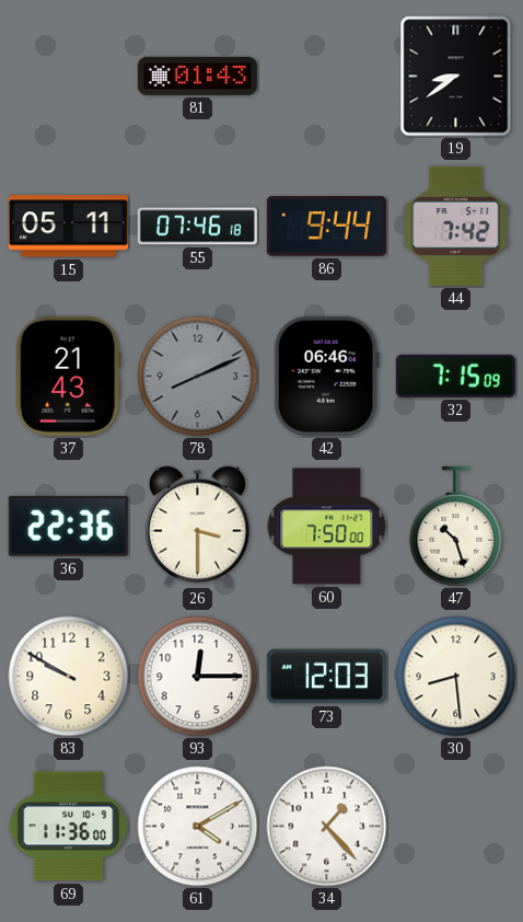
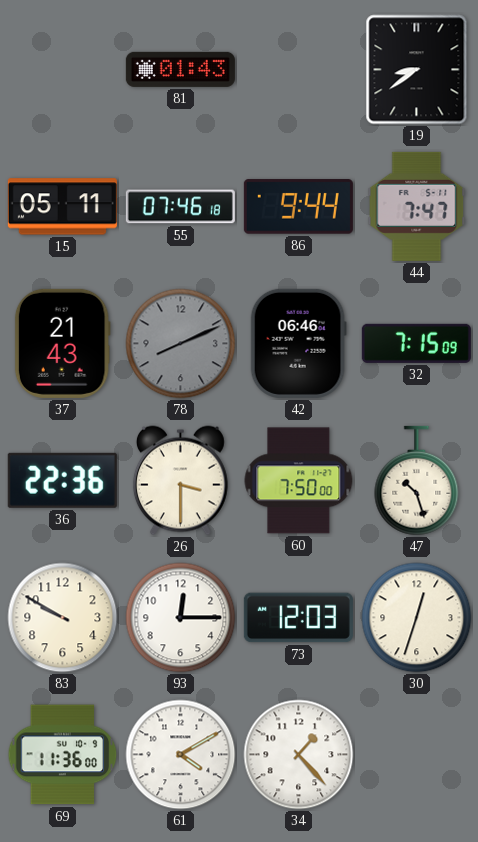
44: 7:42 -> 7:47
30: 8:29 -> 12:33
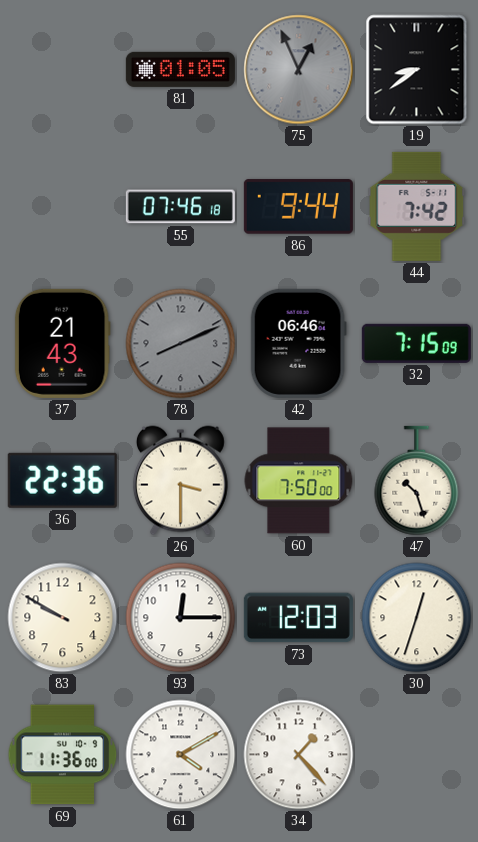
81: 01:43 -> 01:05
75: none -> 12:56
15: 05:11 -> none
44: 7:47 -> 7:42
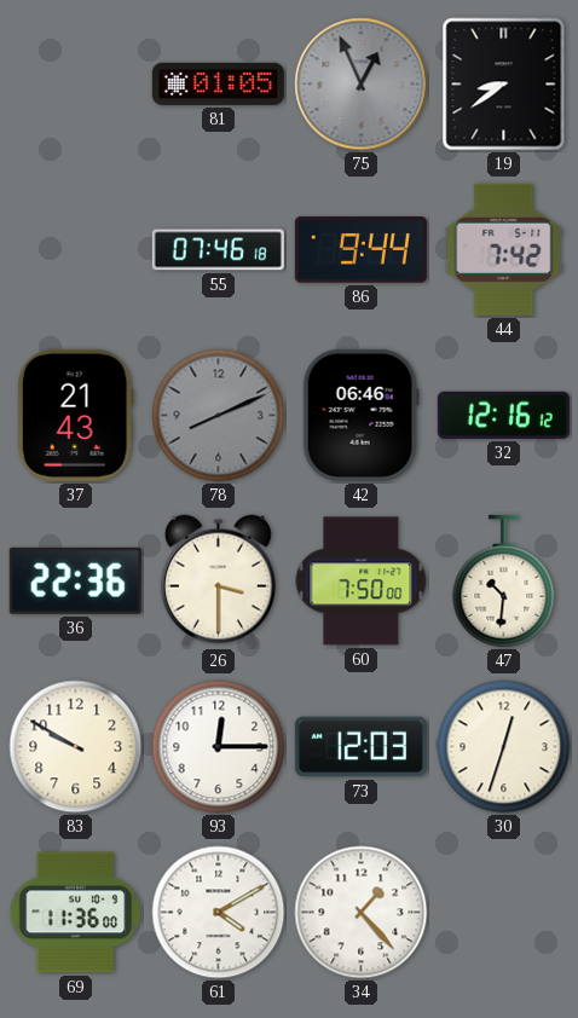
32: 7:15 -> 12:16
47: 10:27 -> 10:31
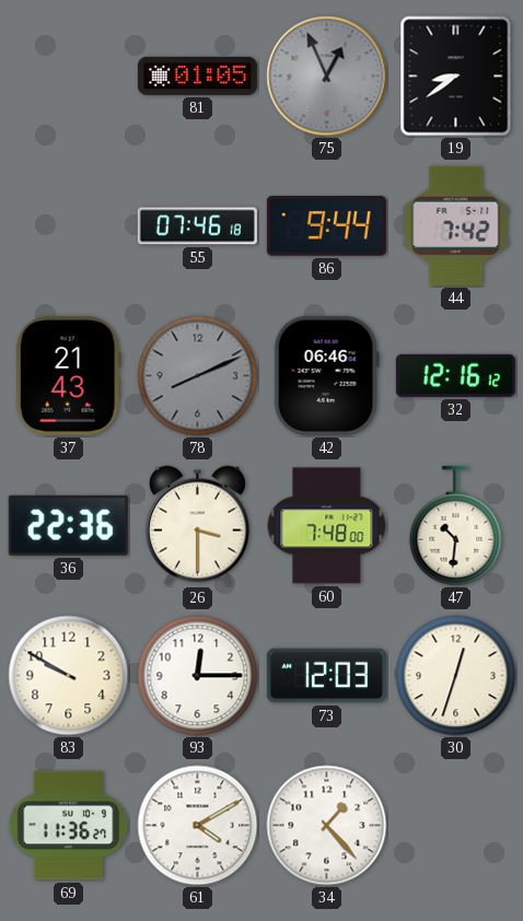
60: 7:50 -> 7:48
69: 11:36:00 -> 11:36:27
